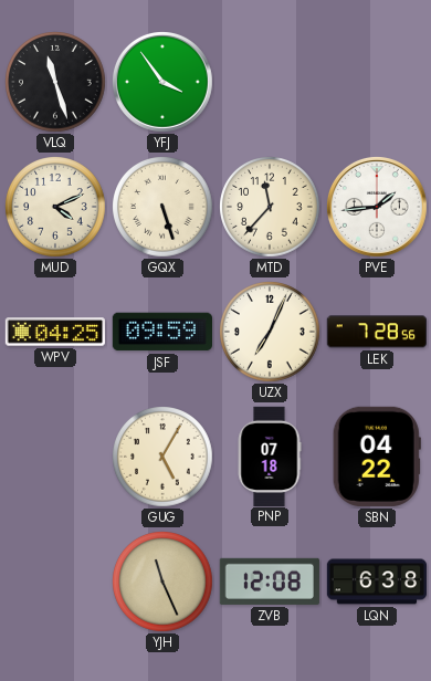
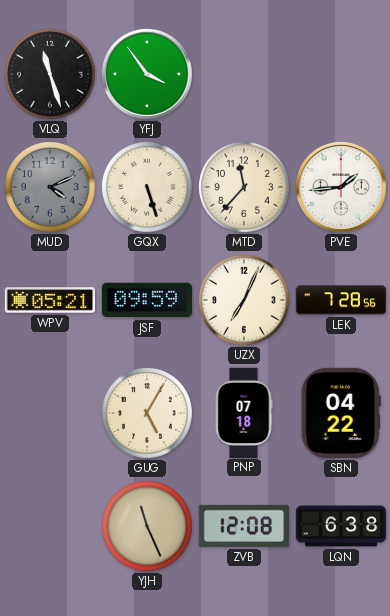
MUD dial: cream -> grey
WPV: 04:25 -> 05:21
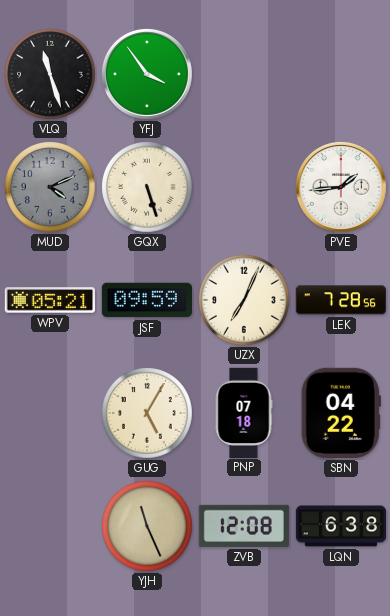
MTD: 11:37 -> none
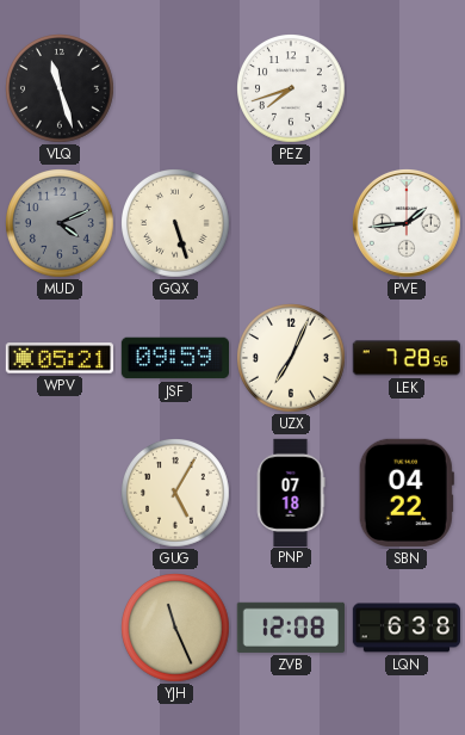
YFJ: 3:54 -> none
PEZ: none -> 7:42
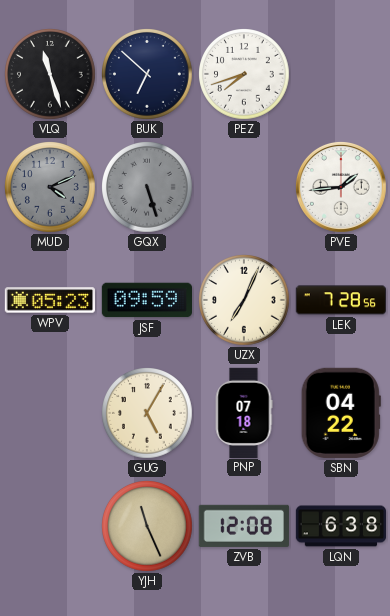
BUK: none -> 6:52
GQX dial: cream -> grey
WPV: 05:21 -> 05:23
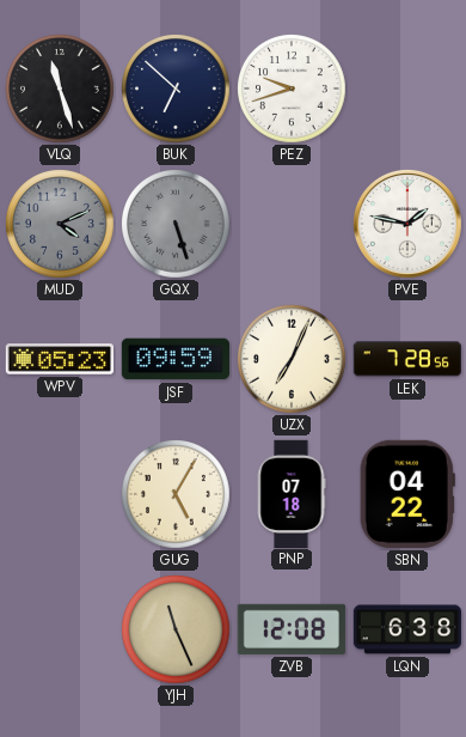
PEZ: 7:42 -> 9:42
PVE: 1:44 -> 1:47
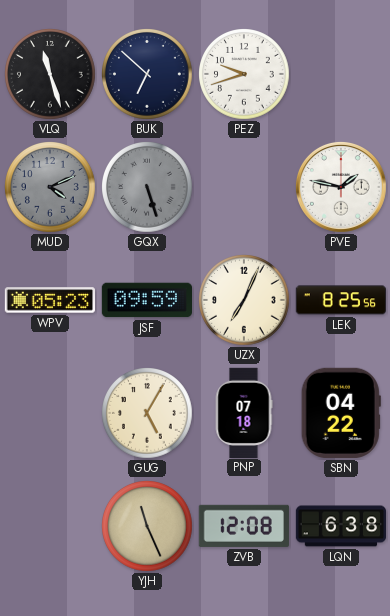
LEK: 7:28 -> 8:25
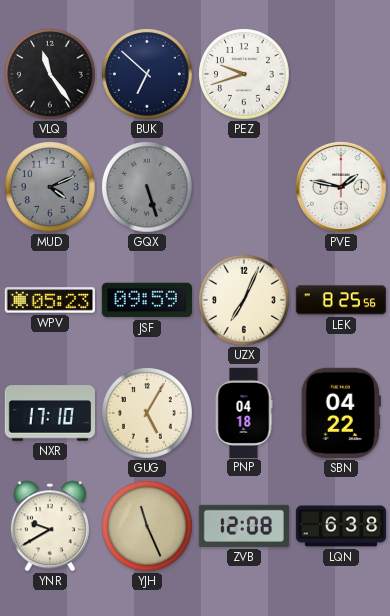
VLQ: 11:27 -> 11:24
NXR: none -> 17:10
PNP: 07:18 -> 04:18
YNR: none -> 9:40
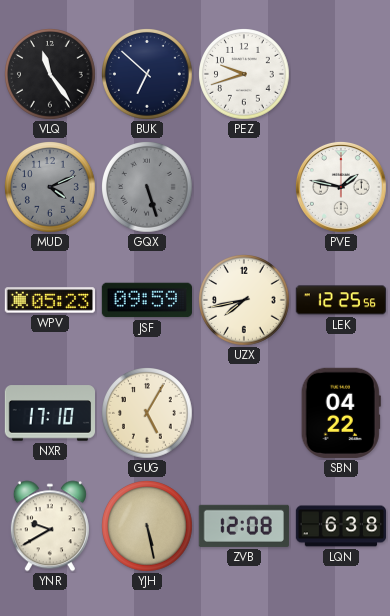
UZX: 7:04 -> 7:43
LEK: 8:25 -> 12:25
PNP: 04:18 -> none
YJH: 11:26 -> 5:28
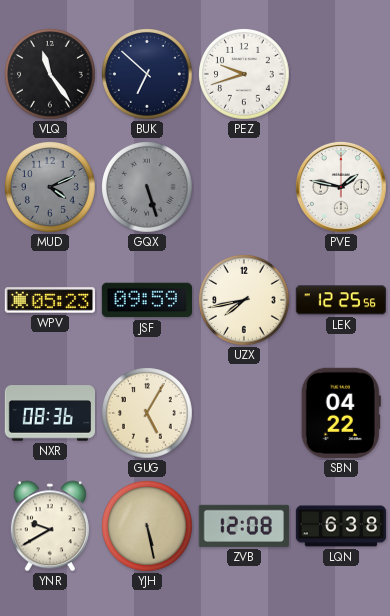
NXR: 17:10 -> 08:36
